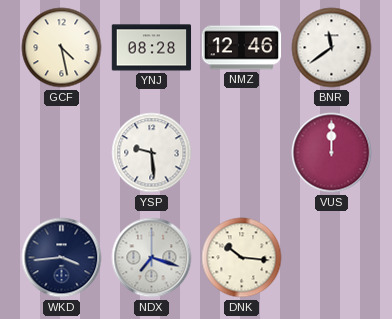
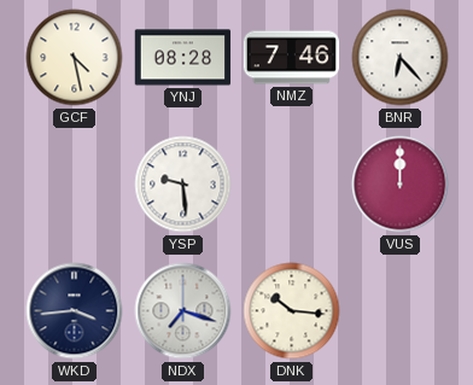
NMZ: 12:46 -> 7:46
BNR: 11:39 -> 6:23
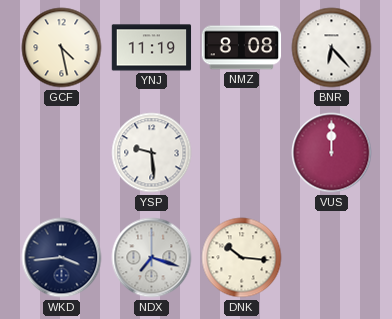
YNJ: 08:28 -> 11:19
NMZ: 7:46 -> 8:08
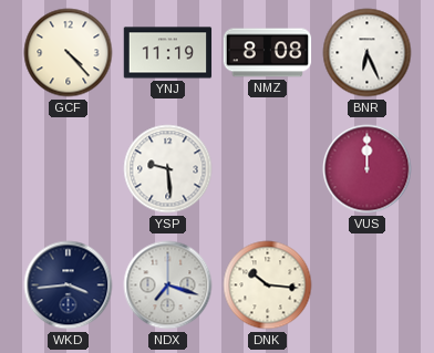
GCF: 4:28 -> 4:23
BNR: 6:23 -> 6:26
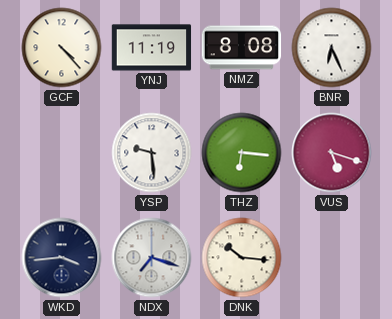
THZ: none -> 6:16
VUS: 12:00 -> 5:18
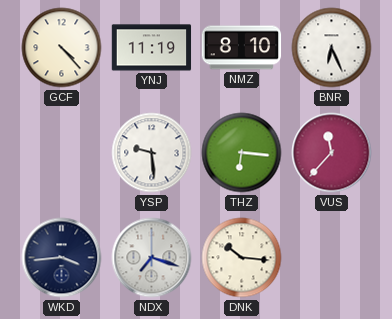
NMZ: 8:08 -> 8:10
VUS: 5:18 -> 11:37
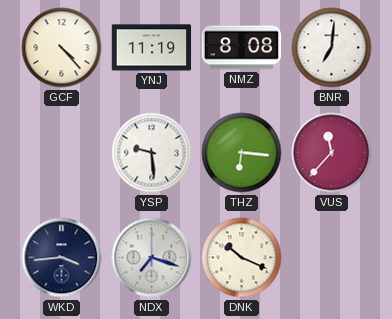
NMZ: 8:10 -> 8:08
BNR: 6:26 -> 7:01
DNK: 10:16 -> 10:19
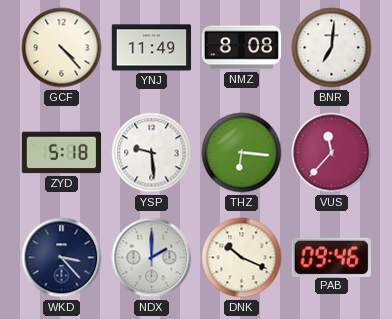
YNJ: 11:19 -> 11:49
ZYD: none -> 5:18
WKD: 3:44 -> 3:23
NDX: 7:18 -> 2:00
PAB: none -> 09:46
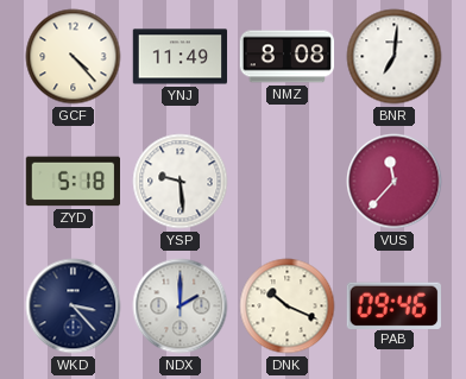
THZ: 6:16 -> none
